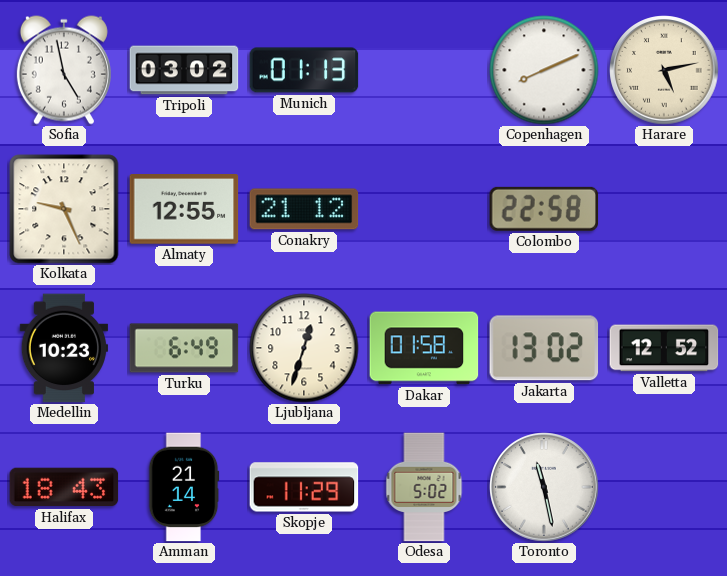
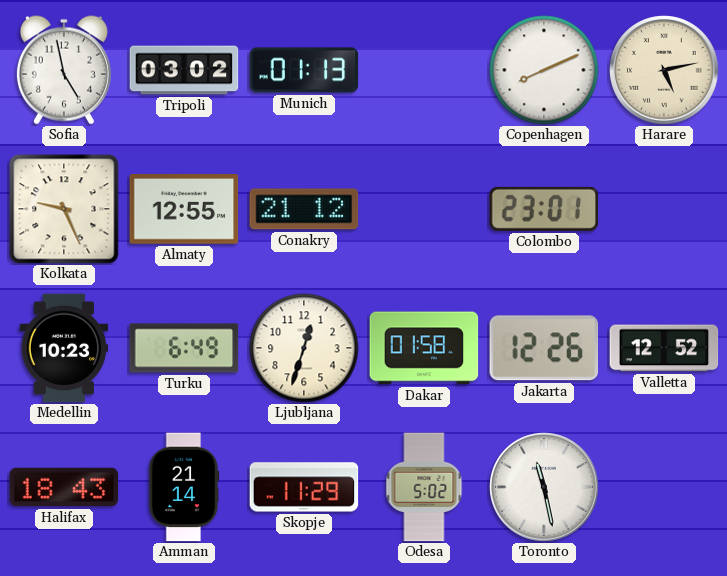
Colombo: 22:58 -> 23:01
Jakarta: 13:02 -> 12:26
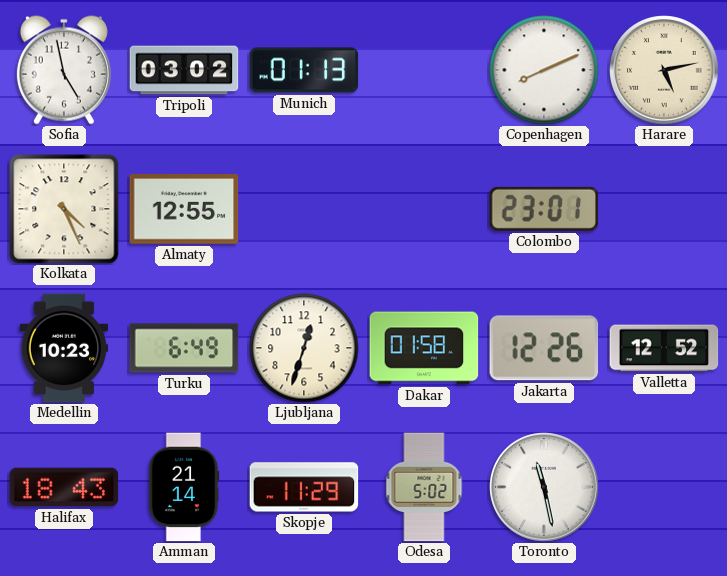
Kolkata: 9:26 -> 4:26
Conakry: 21:12 -> none
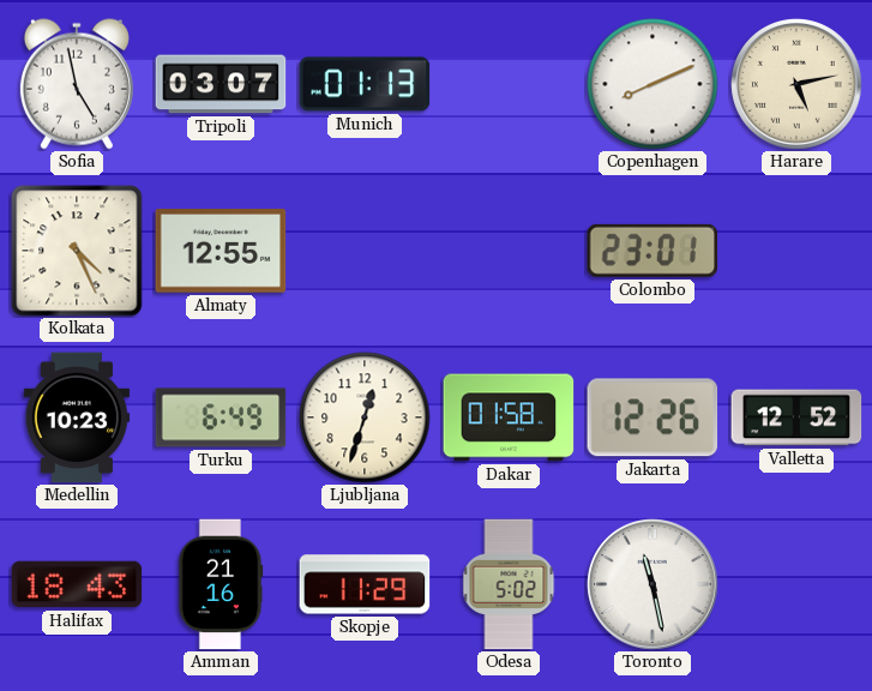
Tripoli: 03:02 -> 03:07
Amman: 21:14 -> 21:16
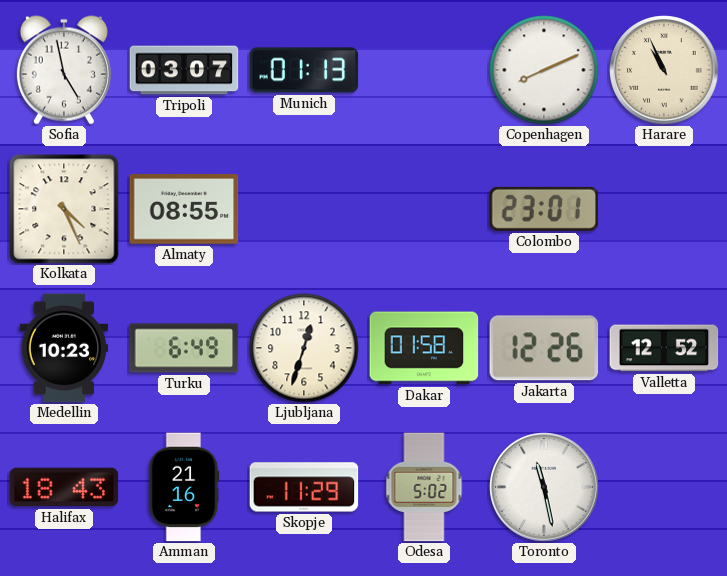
Harare: 5:13 -> 10:56
Almaty: 12:55 -> 08:55
